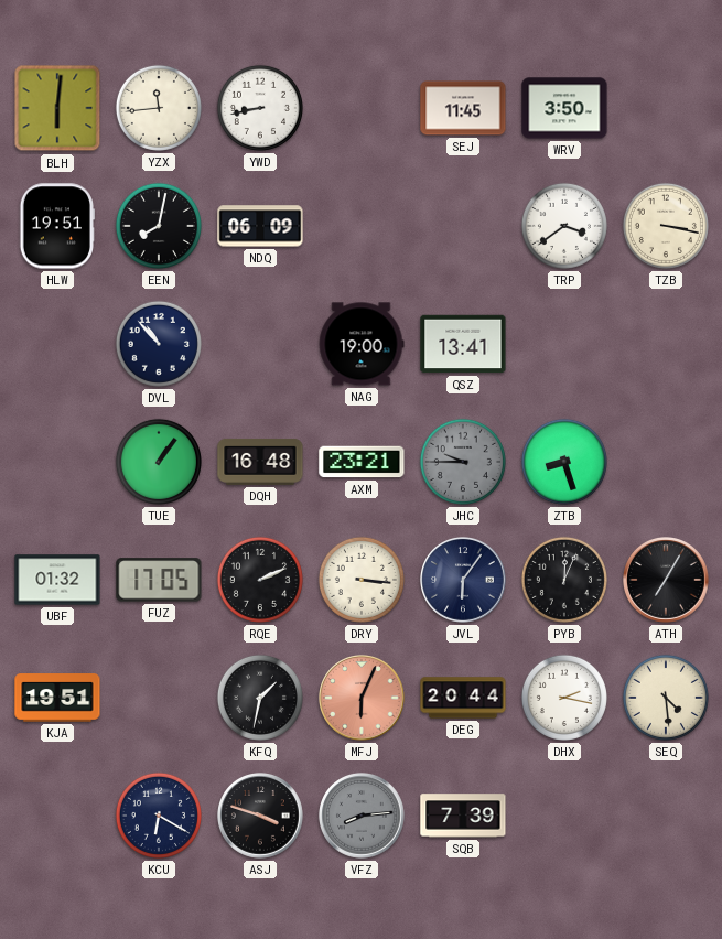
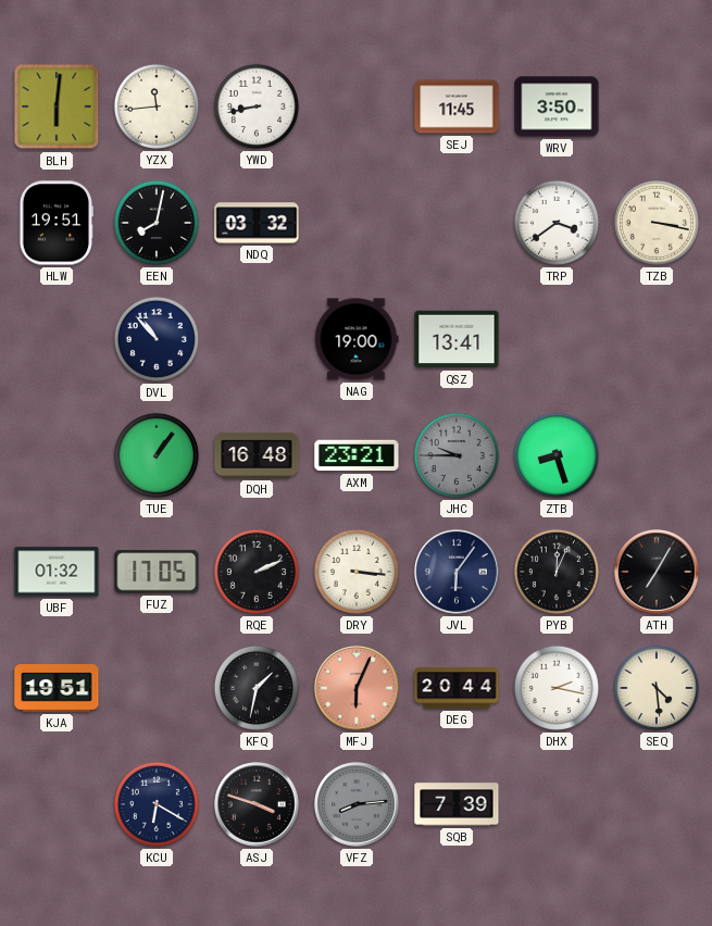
NDQ: 06:09 -> 03:32
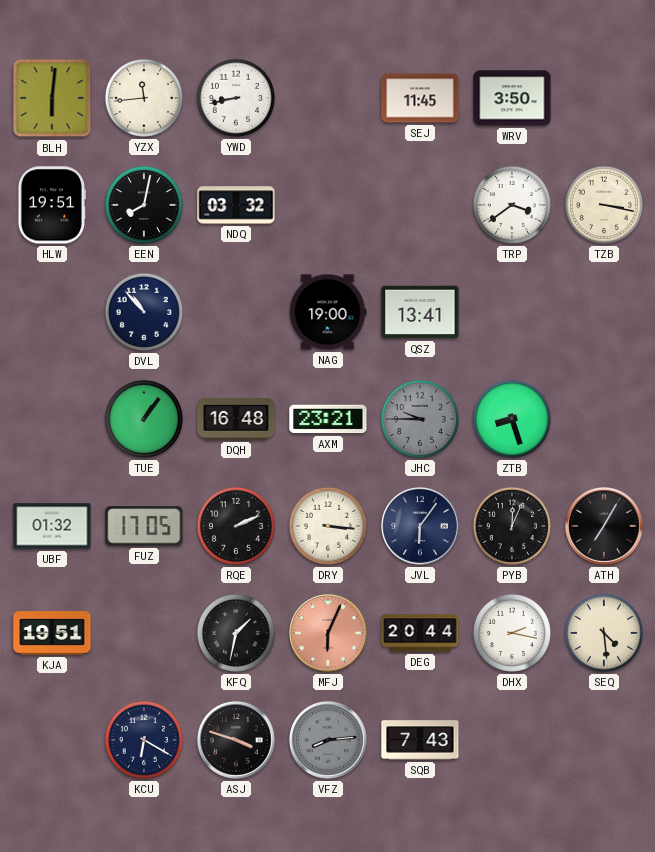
SQB: 7:39 -> 7:43
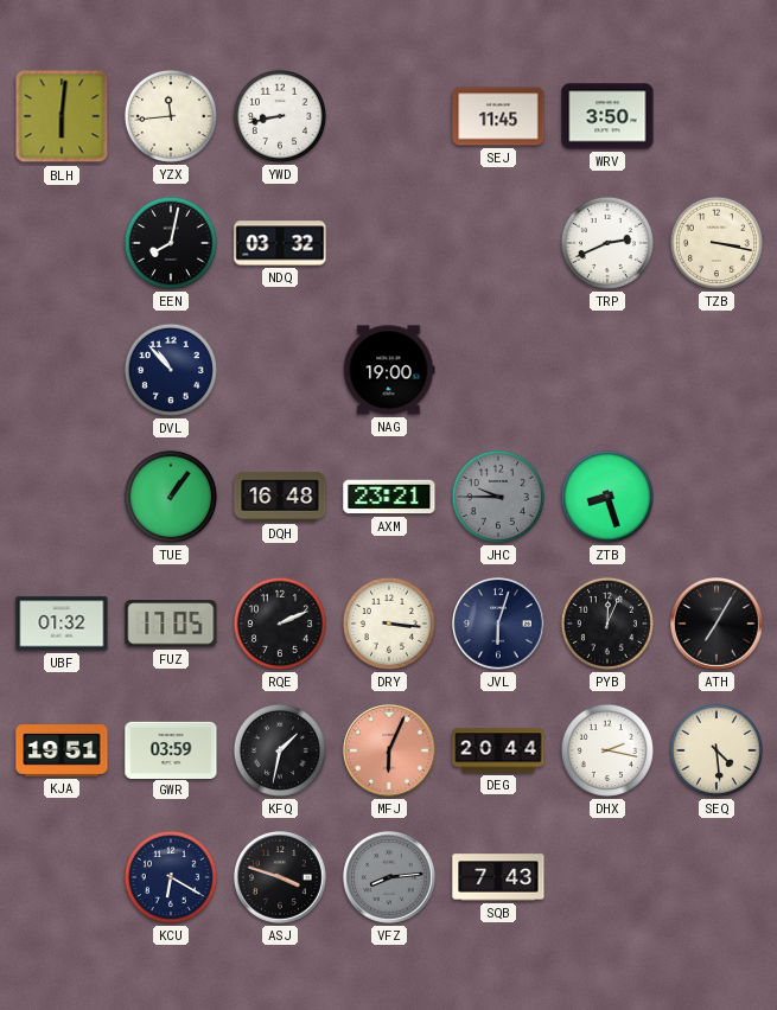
HLW: 19:51 -> none
TRP: 3:39 -> 2:41
QSZ: 13:41 -> none
JVL: 6:06 -> 6:03
GWR: none -> 03:59
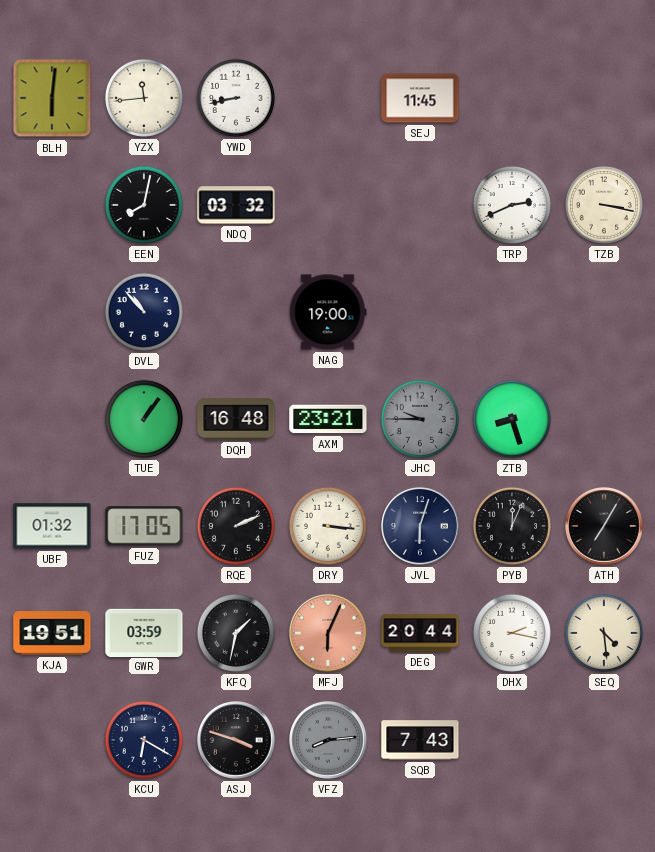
WRV: 3:50 -> none
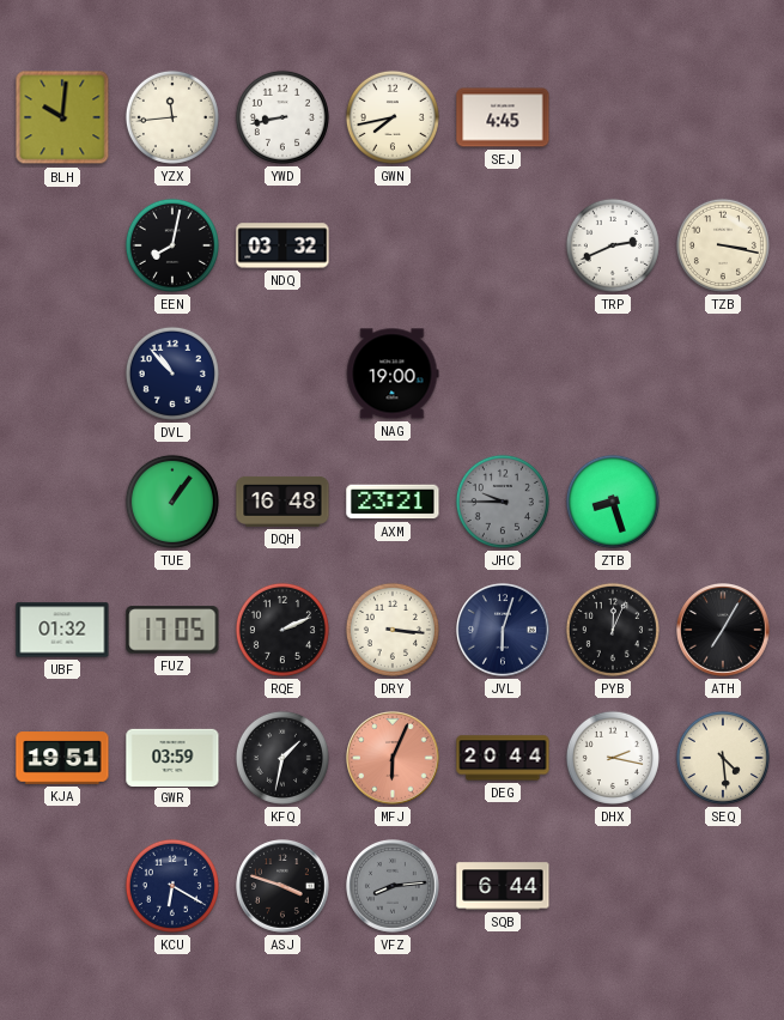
BLH: 6:01 -> 10:01
GWN: none -> 7:43
SEJ: 11:45 -> 4:45
SQB: 7:43 -> 6:44
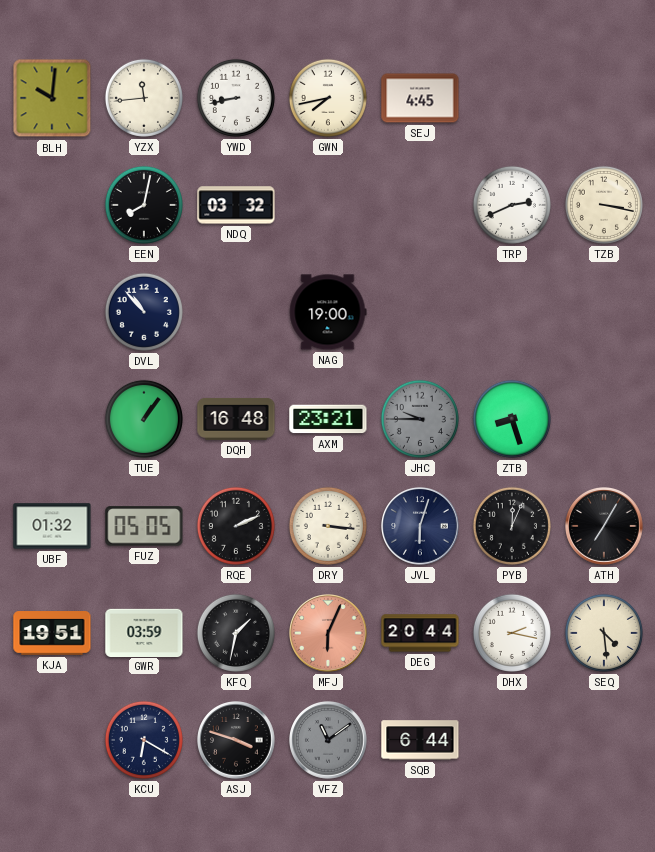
FUZ: 17:05 -> 05:05
VFZ: 8:14 -> 11:09
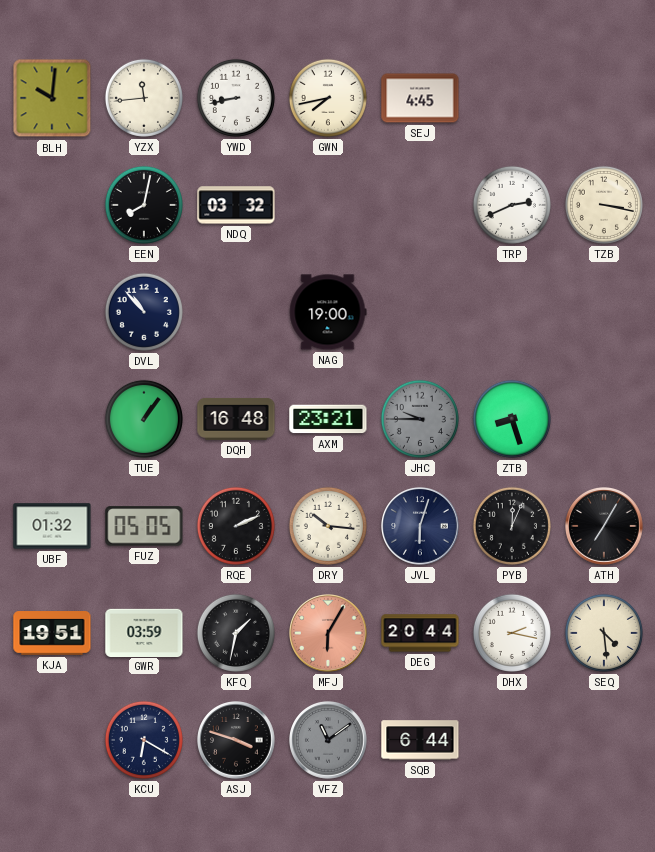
DRY: 3:16 -> 10:16
MFJ: 6:04 -> 6:05
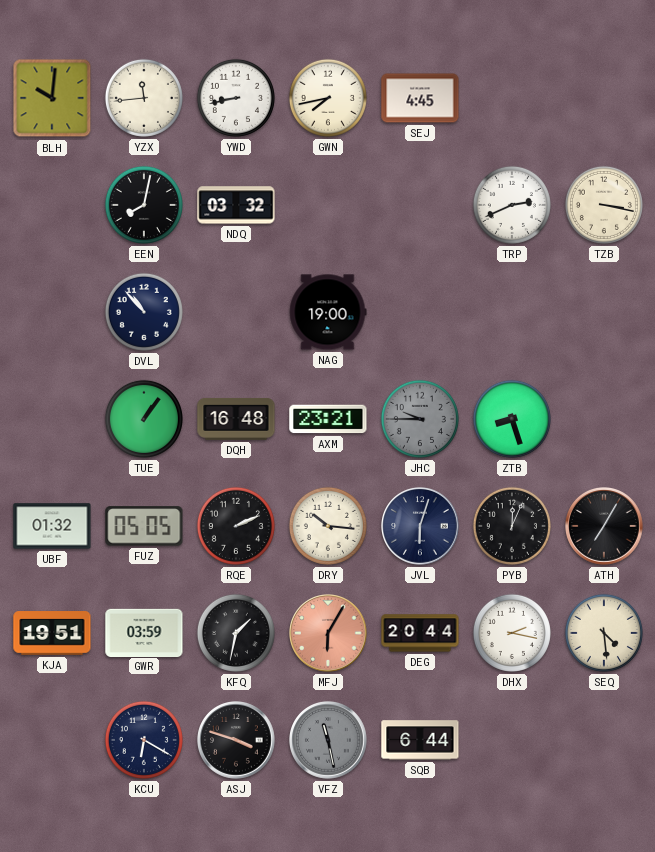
VFZ: 11:09 -> 11:28
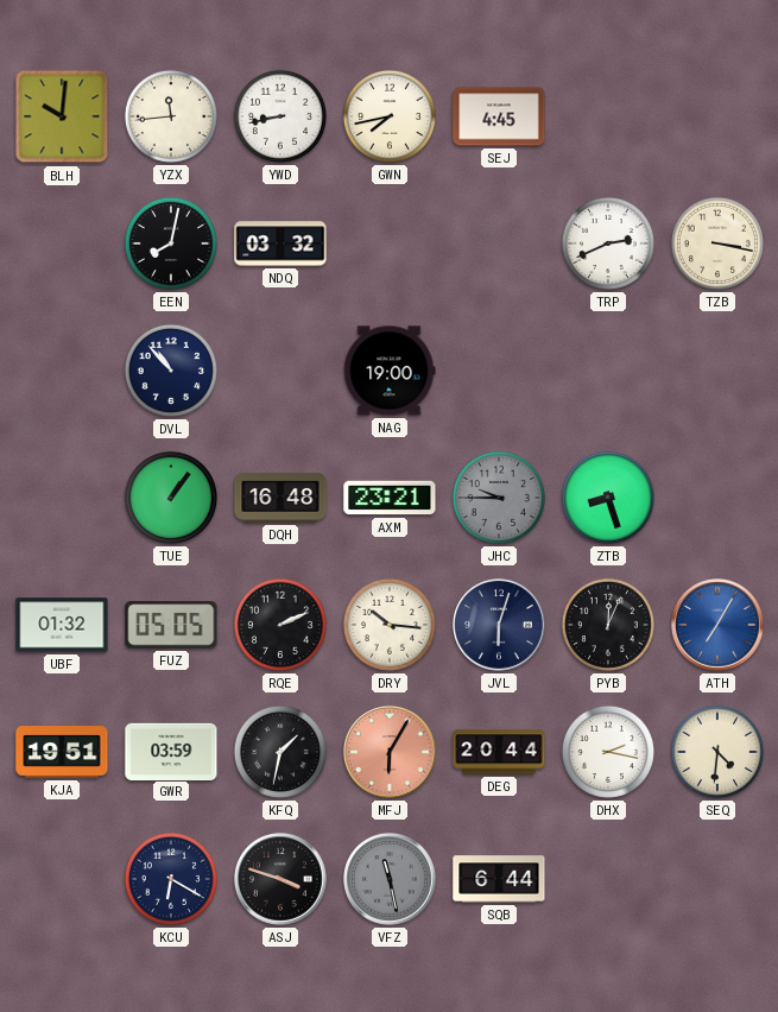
ATH dial: black -> blue
SEQ: 4:29 -> 4:31
